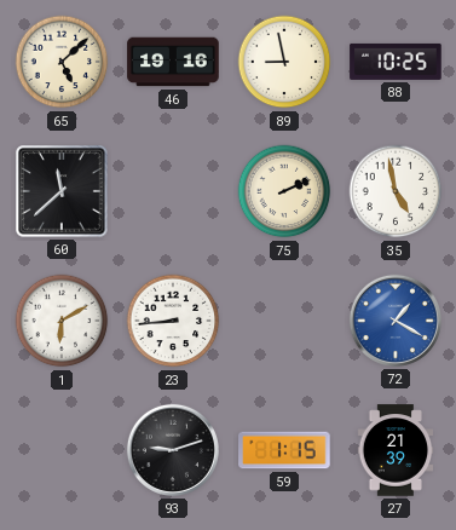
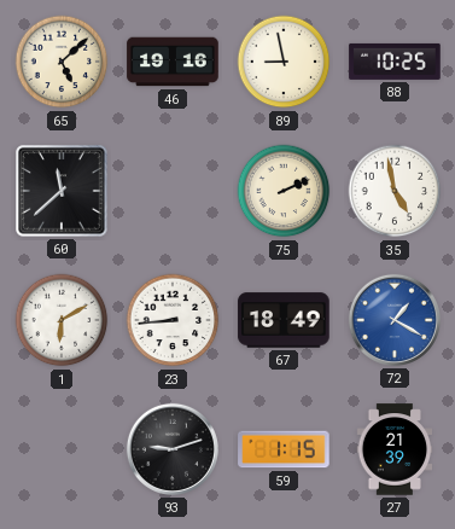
67: none -> 18:49
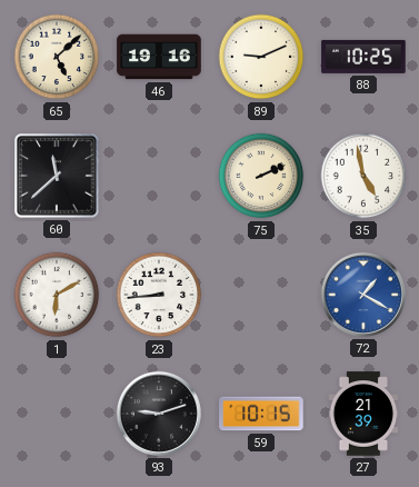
89: 8:58 -> 9:11
67: 18:49 -> none
59: 1:15 -> 10:15
